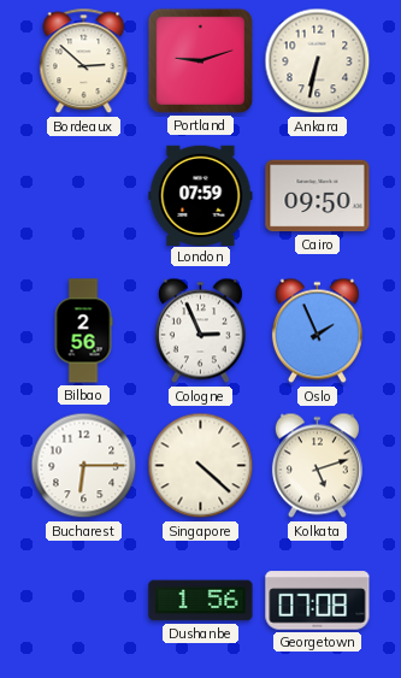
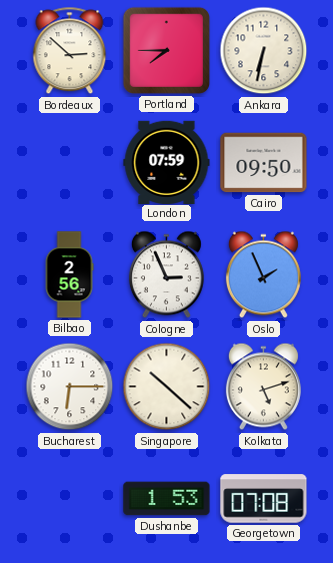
Portland: 9:12 -> 7:45
Singapore: 4:22 -> 10:22
Dushanbe: 1:56 -> 1:53
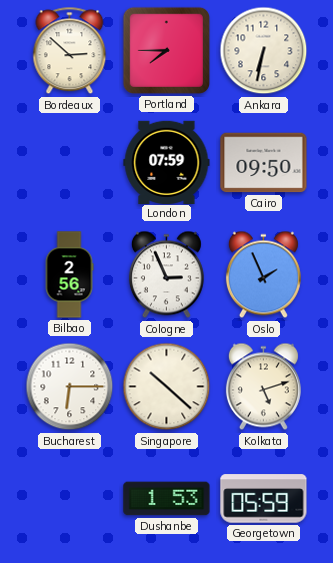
Georgetown: 07:08 -> 05:59
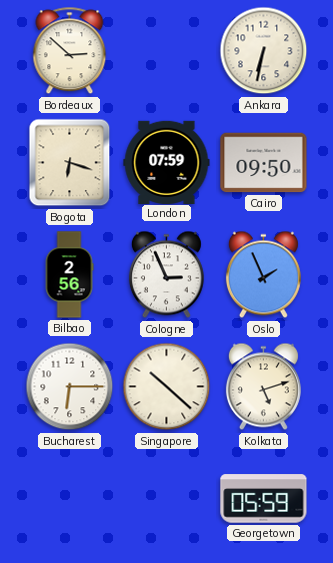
Portland: 7:45 -> none
Bogota: none -> 6:18
Dushanbe: 1:53 -> none
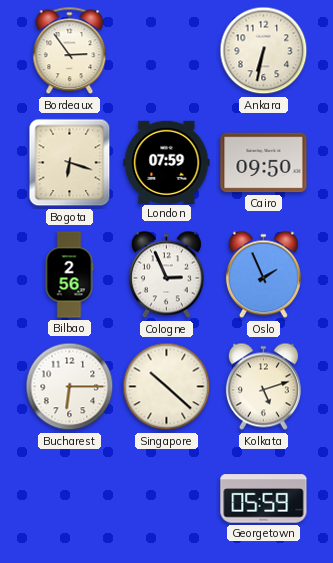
Bordeaux: 2:52 -> 2:54
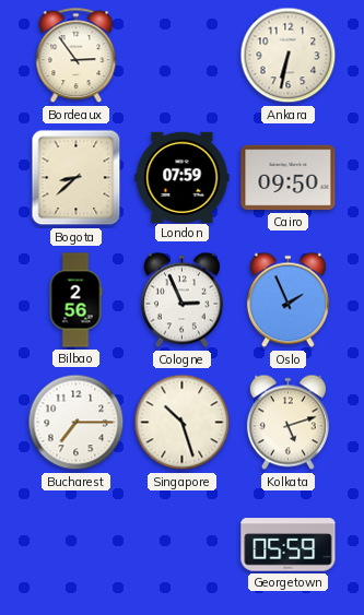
Bogota: 6:18 -> 8:38
Bucharest: 6:15 -> 7:15
Singapore: 10:22 -> 10:27
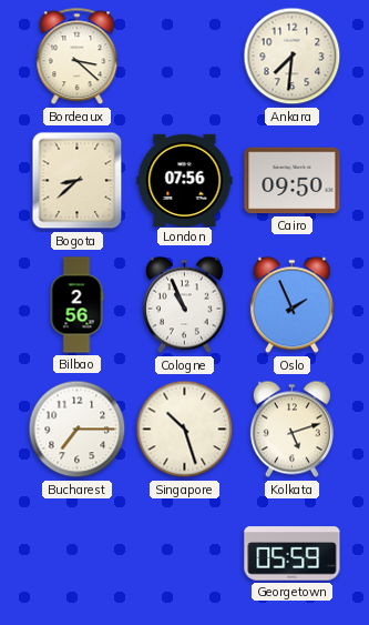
Bordeaux: 2:54 -> 3:22
Ankara: 6:32 -> 7:31
London: 07:59 -> 07:56
Cologne: 2:56 -> 10:56
